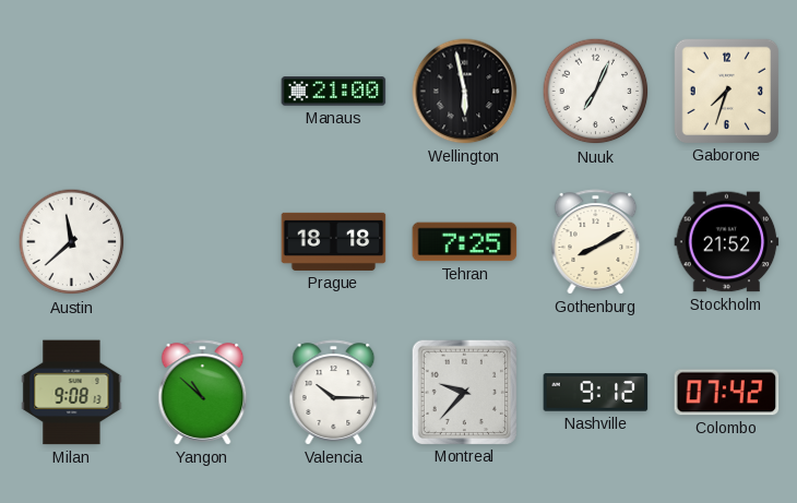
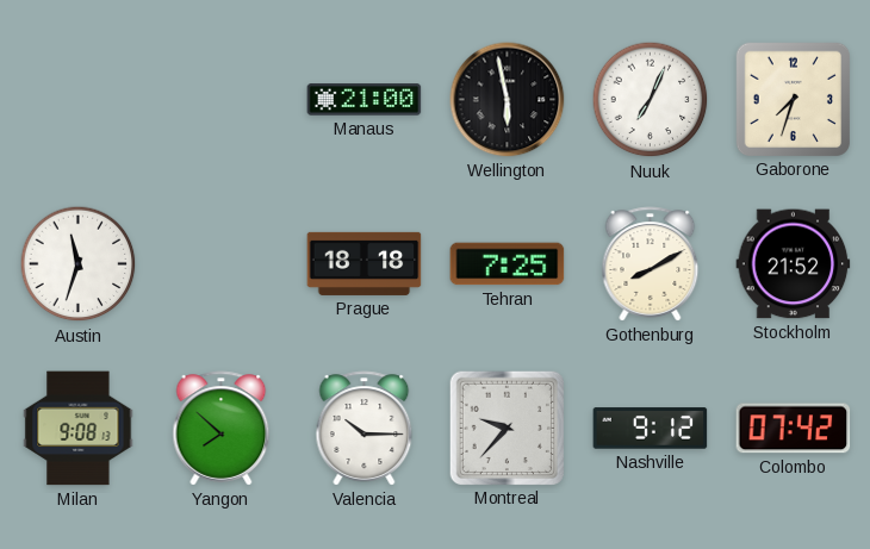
Austin: 11:38 -> 11:33
Yangon: 10:52 -> 7:52
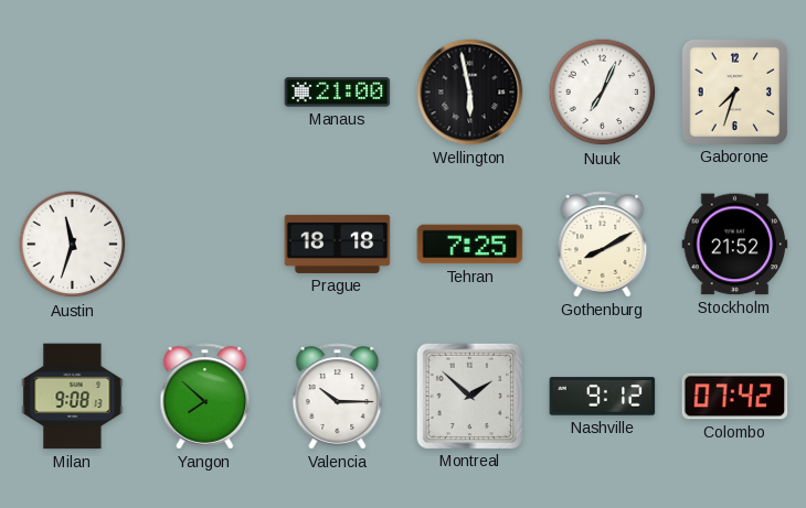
Montreal: 9:37 -> 1:52
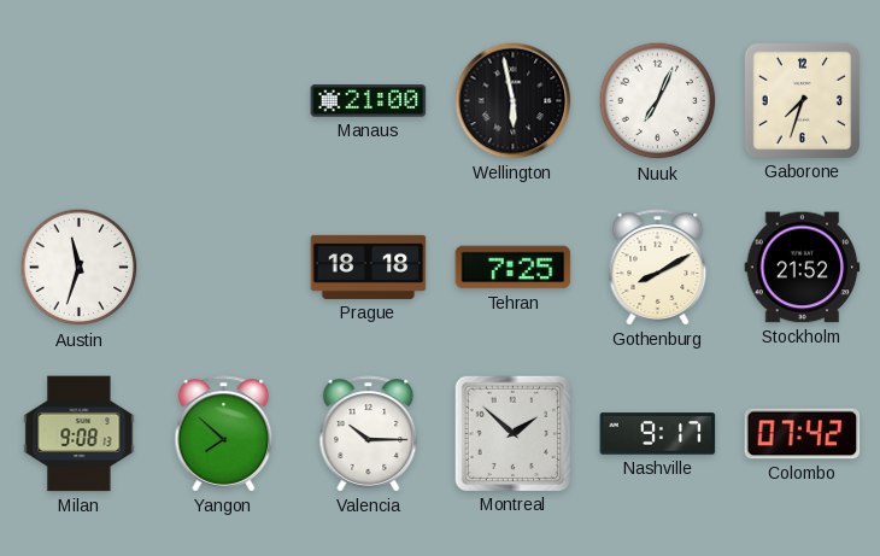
Nashville: 9:12 -> 9:17
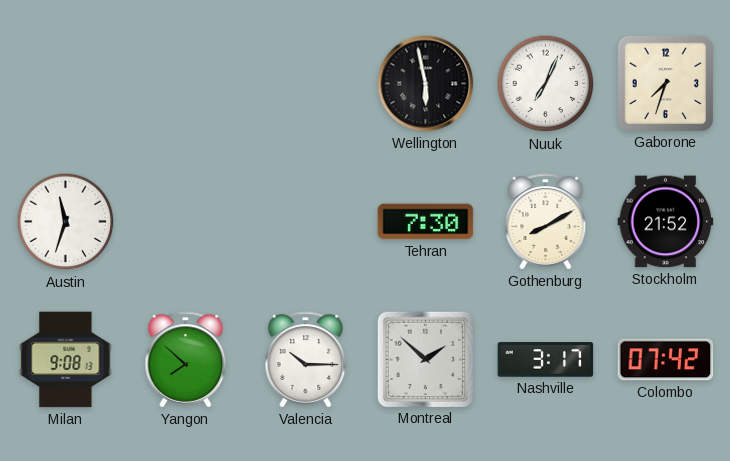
Manaus: 21:00 -> none
Prague: 18:18 -> none
Tehran: 7:25 -> 7:30
Nashville: 9:17 -> 3:17
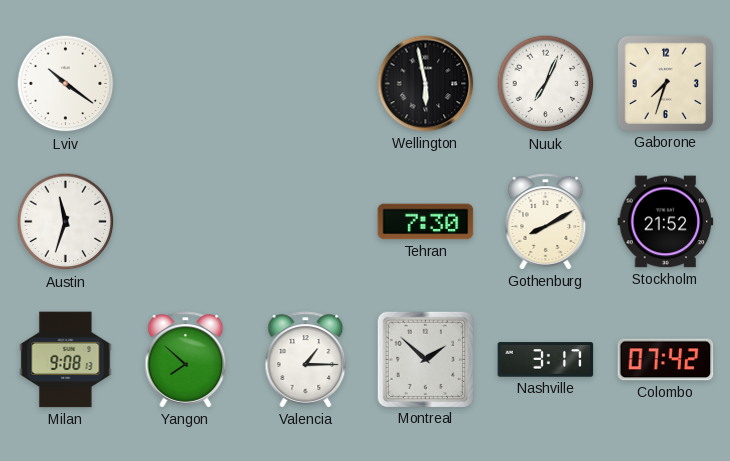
Lviv: none -> 10:21
Valencia: 10:15 -> 1:15
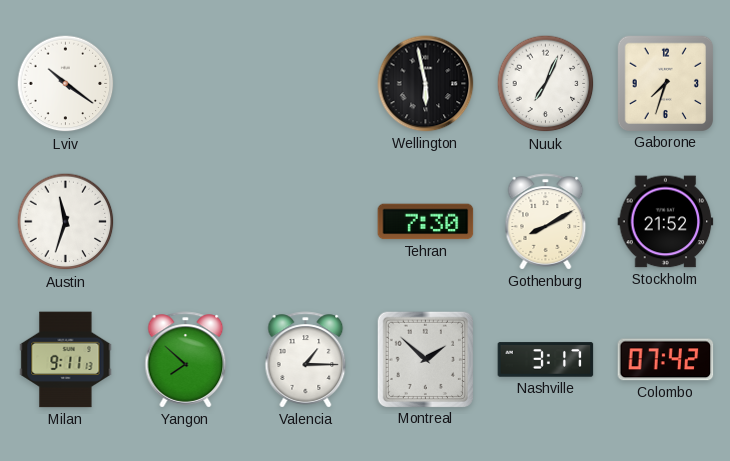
Milan: 9:08 -> 9:11
